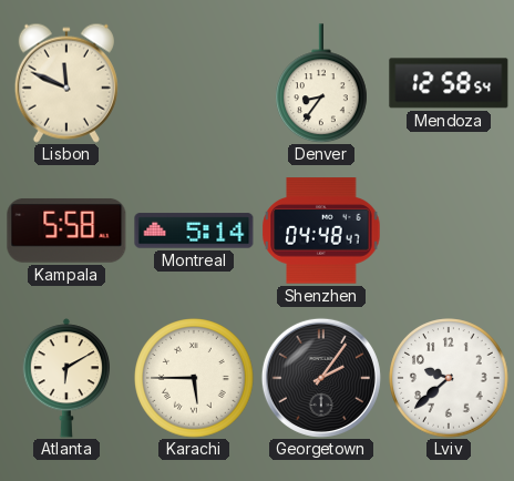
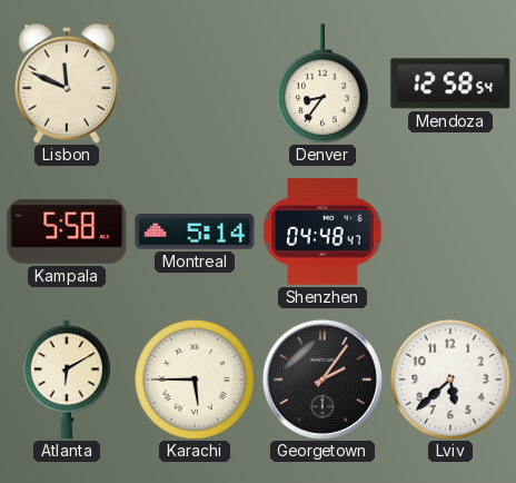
Lviv: 9:38 -> 5:38
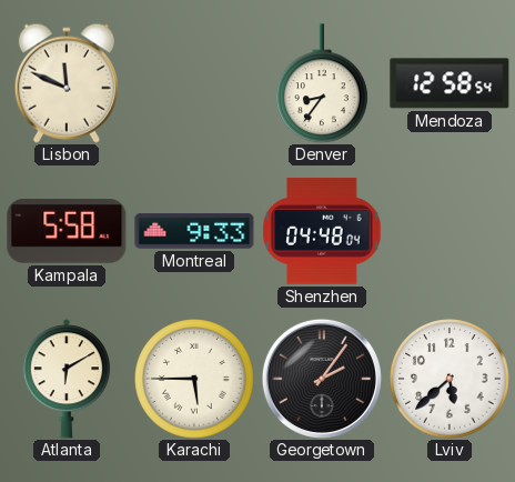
Montreal: 5:14 -> 9:33
Shenzhen: 04:48:47 -> 04:48:04
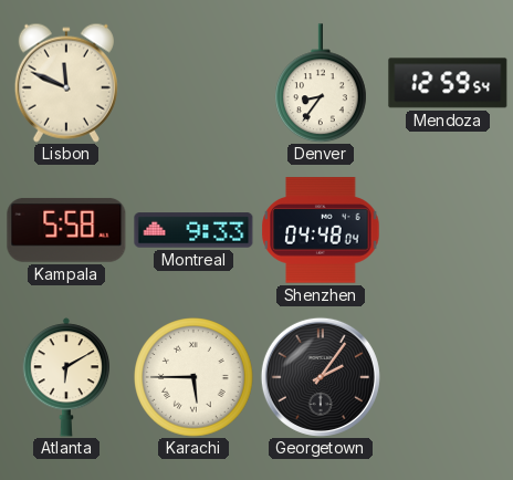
Mendoza: 12:58 -> 12:59
Lviv: 5:38 -> none
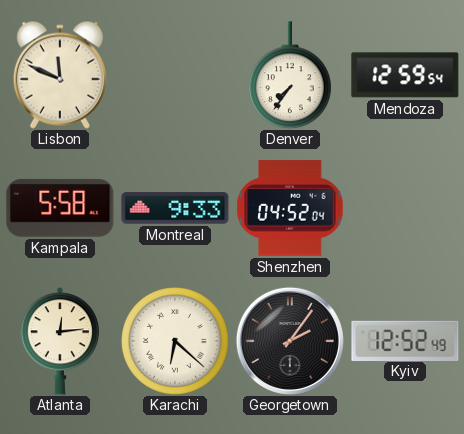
Denver: 8:36 -> 7:36
Shenzhen: 04:48 -> 04:52
Atlanta: 6:10 -> 12:14
Karachi: 5:45 -> 6:22
Kyiv: none -> 12:52
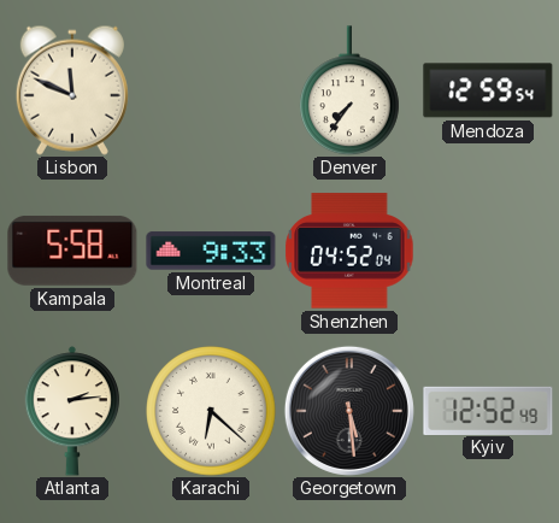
Atlanta: 12:14 -> 2:14
Georgetown: 2:06 -> 5:29
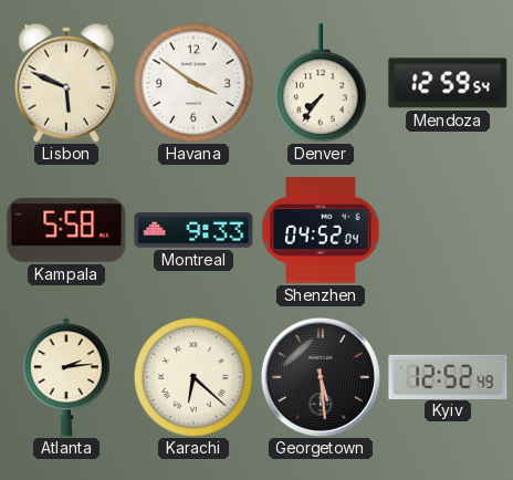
Lisbon: 11:49 -> 5:49
Havana: none -> 3:51
